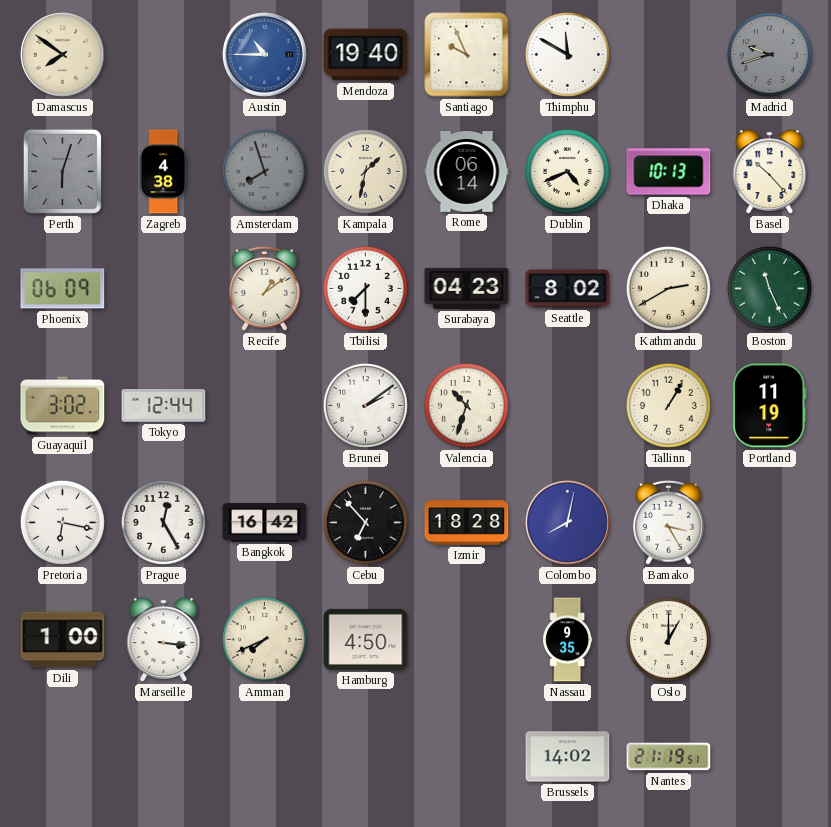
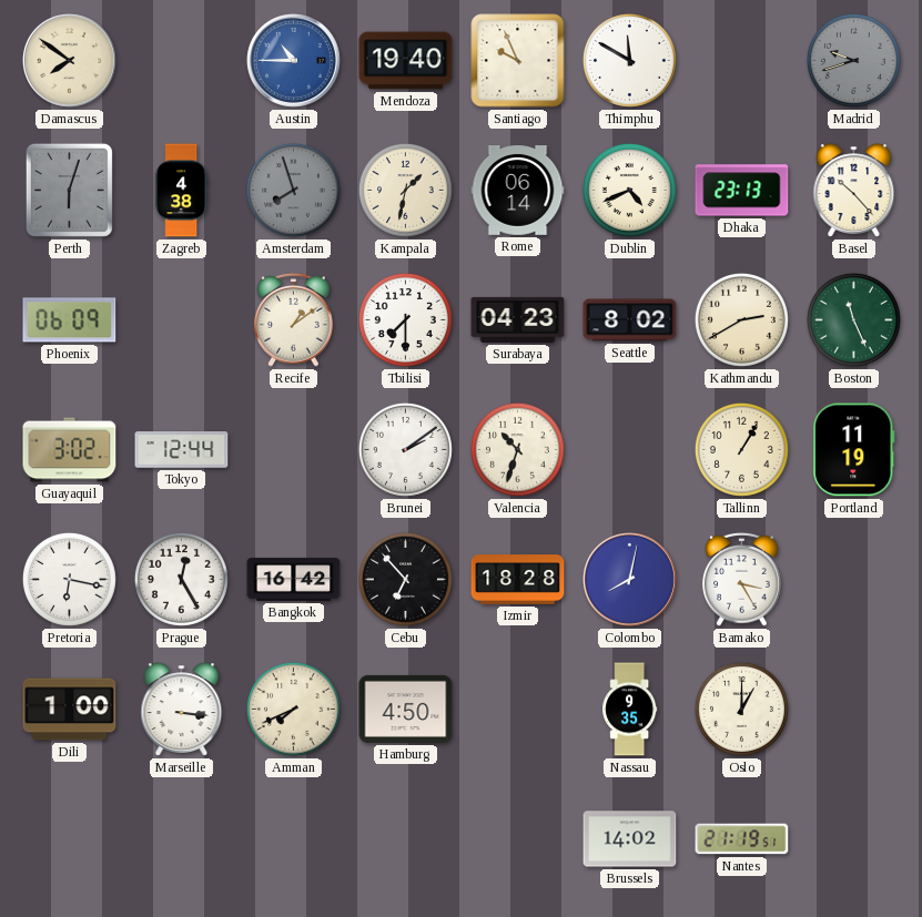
Dhaka: 10:13 -> 23:13
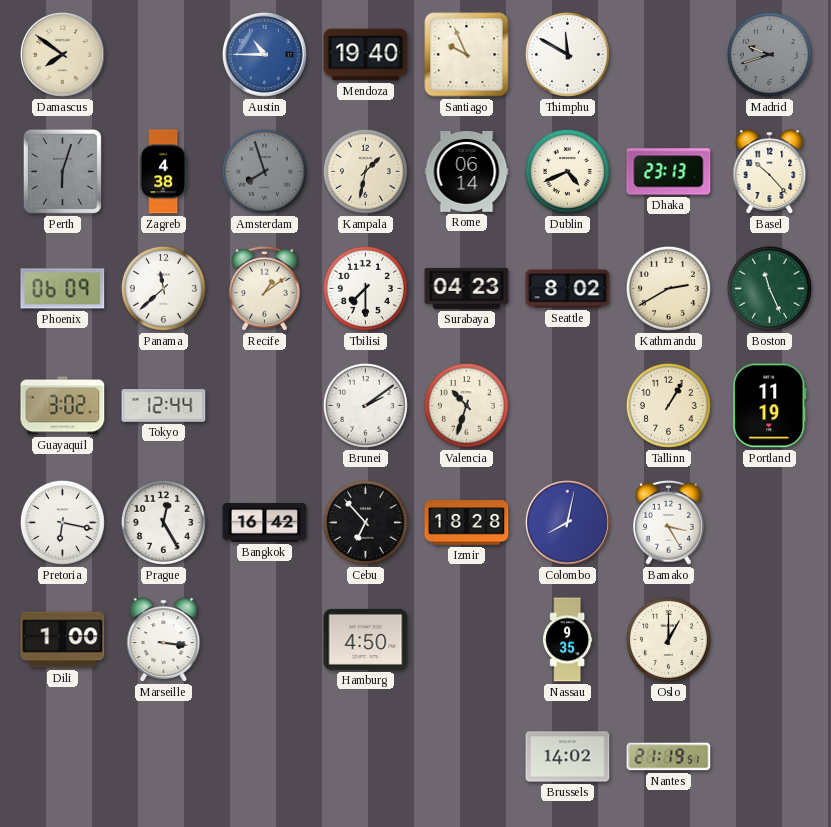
Panama: none -> 11:38
Amman: 7:41 -> none
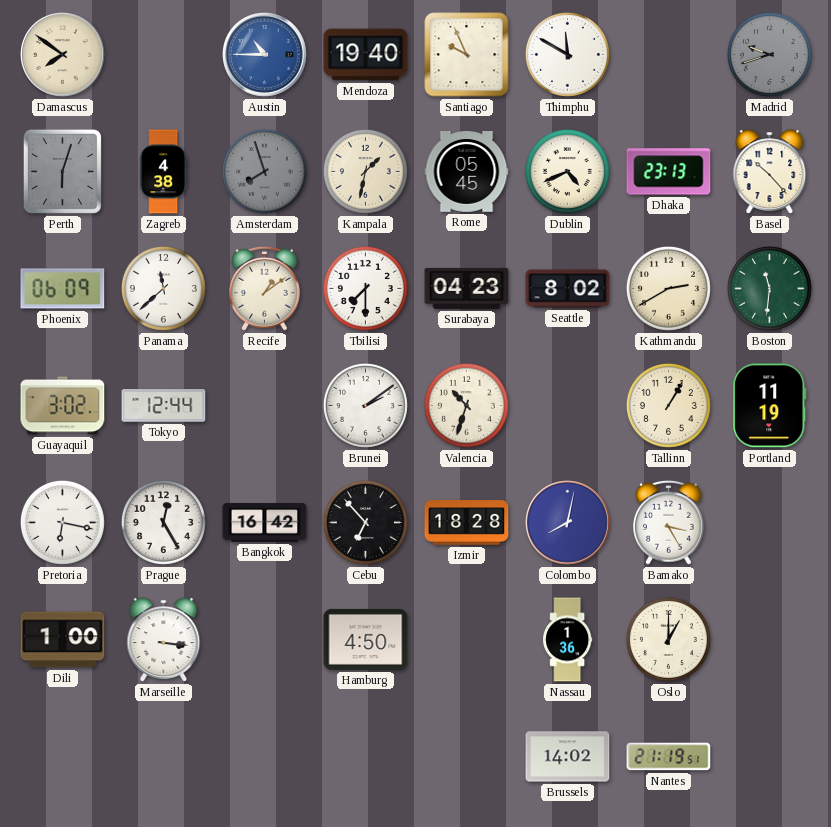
Rome: 06:14 -> 05:45
Boston: 11:26 -> 11:31
Nassau: 9:35 -> 1:36
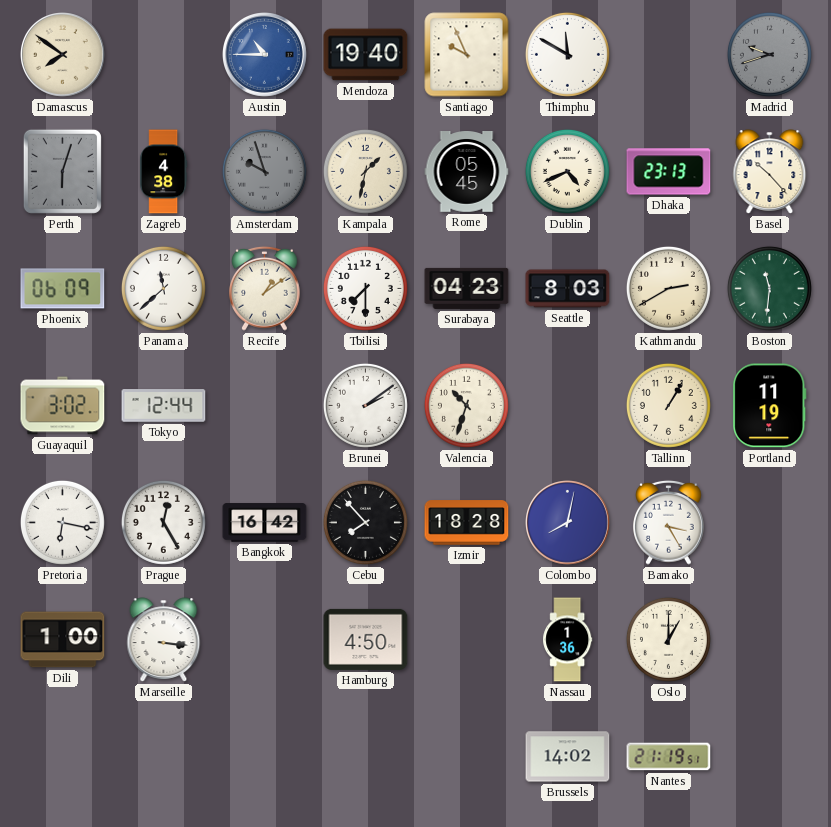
Amsterdam: 7:57 -> 9:57
Seattle: 8:02 -> 8:03
Cebu: 6:53 -> 7:53
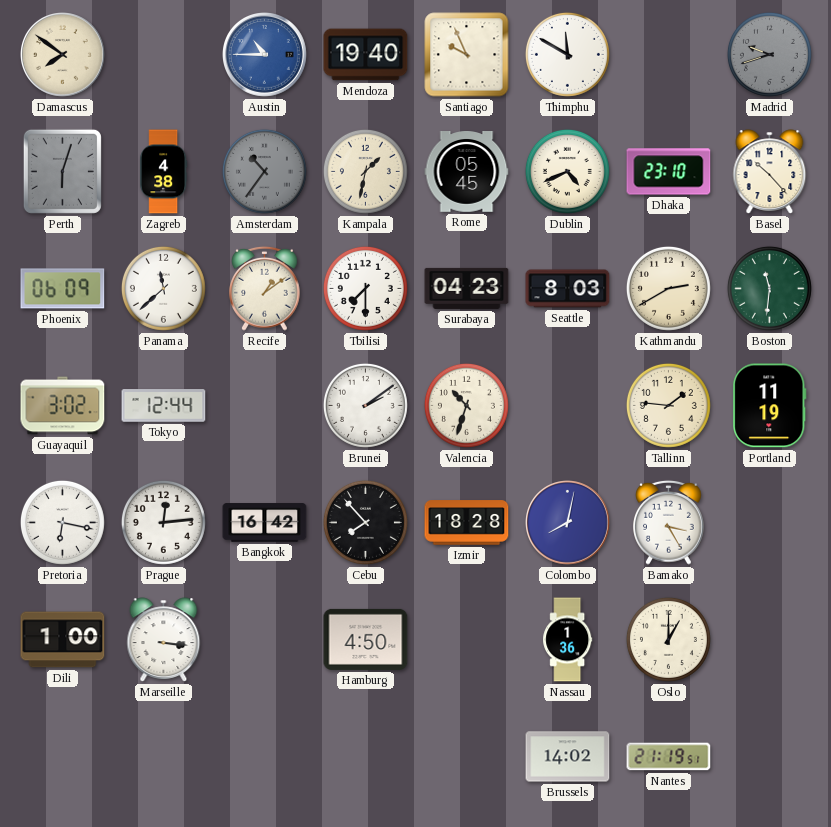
Amsterdam: 9:57 -> 10:36
Dhaka: 23:13 -> 23:10
Tallinn: 1:05 -> 1:46
Prague: 12:25 -> 12:14
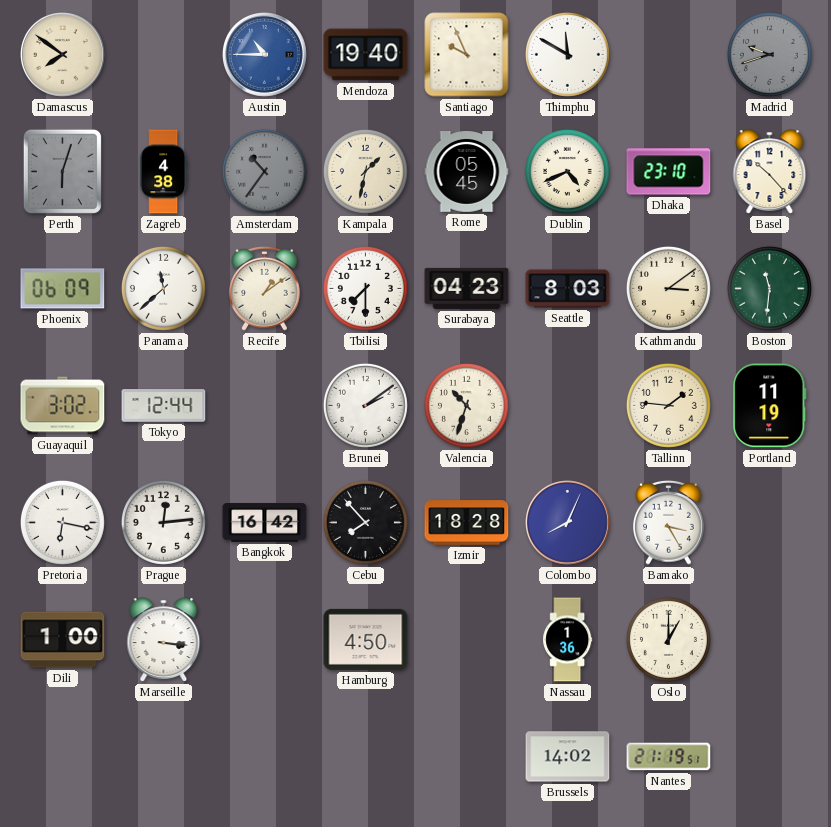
Kathmandu: 2:40 -> 3:09
Colombo: 8:02 -> 8:04
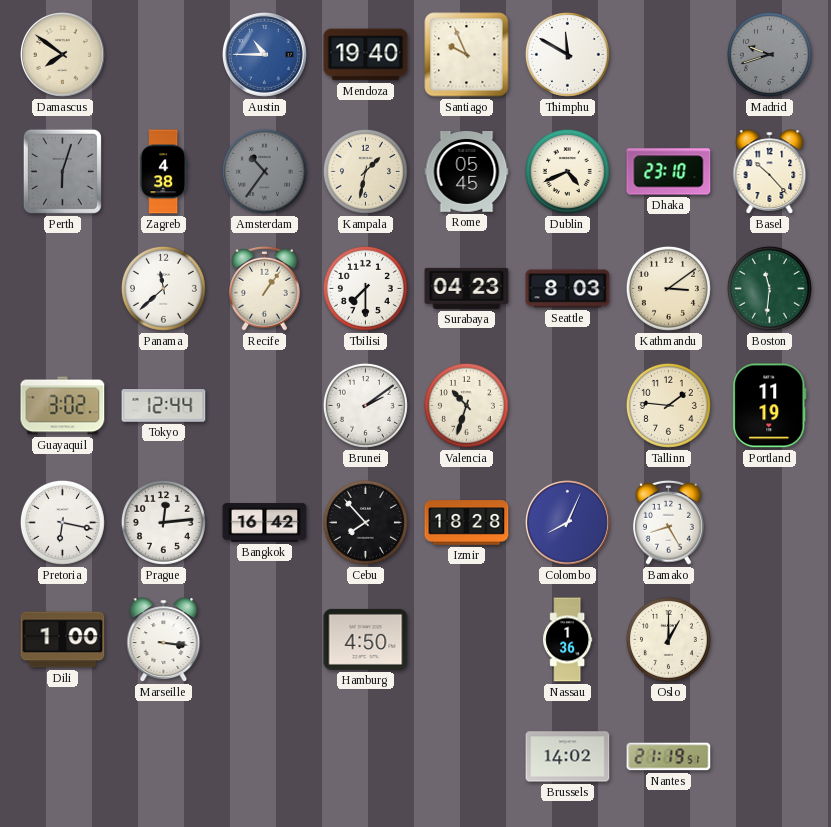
Phoenix: 06:09 -> none
Recife: 1:09 -> 1:06
Bamako: 3:25 -> 8:25
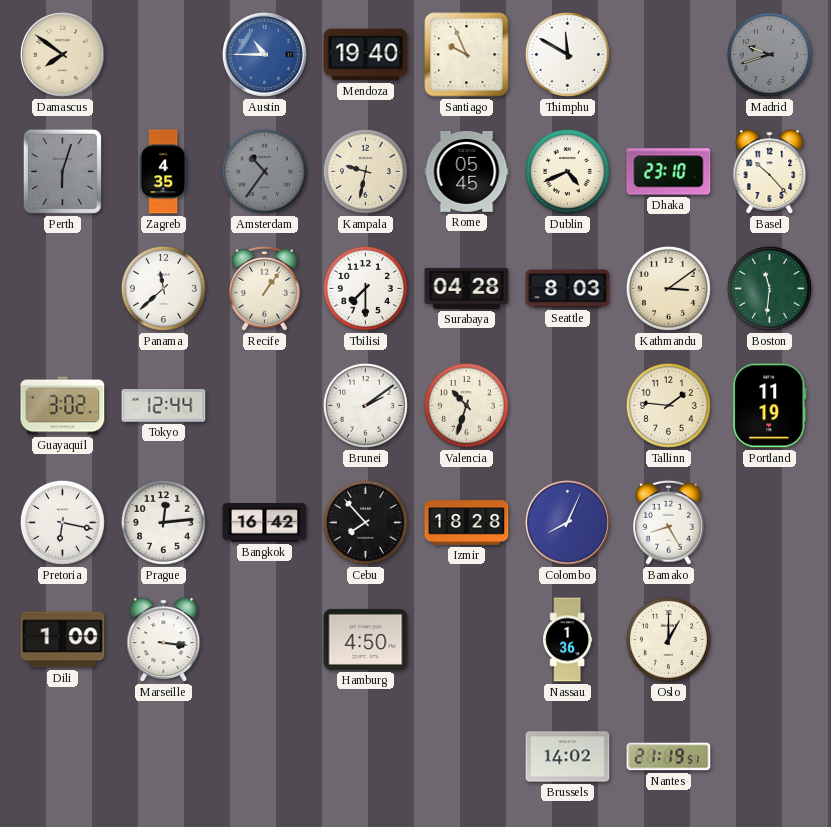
Zagreb: 4:38 -> 4:35
Kampala: 1:32 -> 9:32
Surabaya: 04:23 -> 04:28
